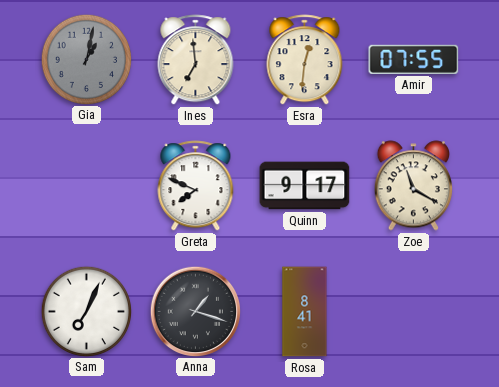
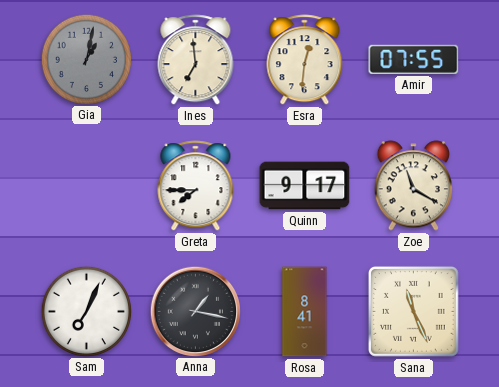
Greta: 7:49 -> 7:45
Anna: 1:18 -> 1:17
Sana: none -> 11:26
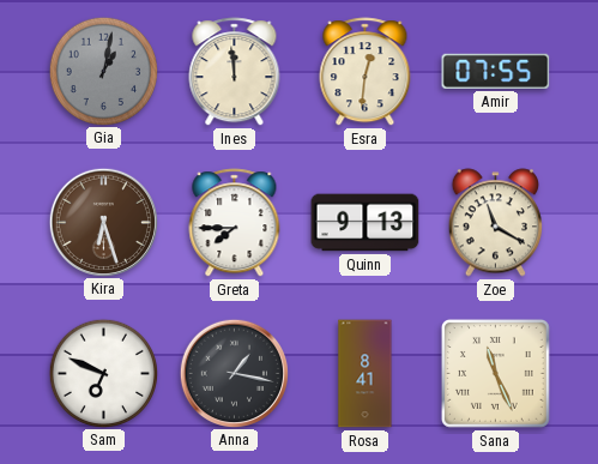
Ines: 6:59 -> 11:59
Kira: none -> 6:27
Quinn: 9:17 -> 9:13
Sam: 7:04 -> 6:49
